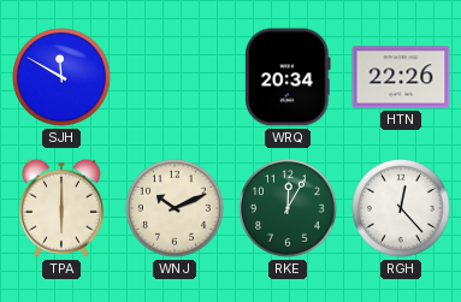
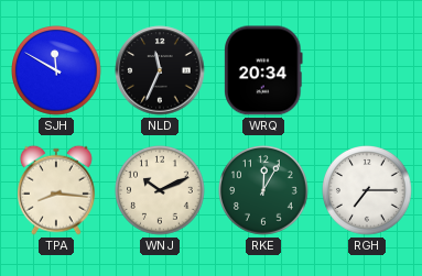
NLD: none -> 11:34
HTN: 22:26 -> none
TPA: 6:00 -> 8:16
RGH: 12:23 -> 7:15
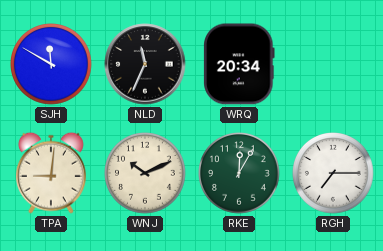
TPA: 8:16 -> 9:01
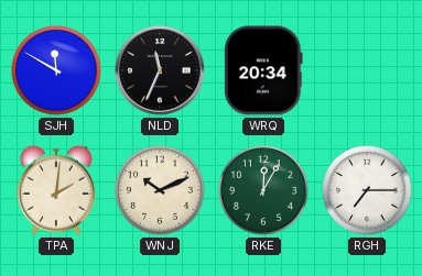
TPA: 9:01 -> 2:01
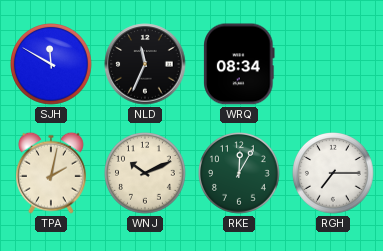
WRQ: 20:34 -> 08:34
TPA: 2:01 -> 2:02
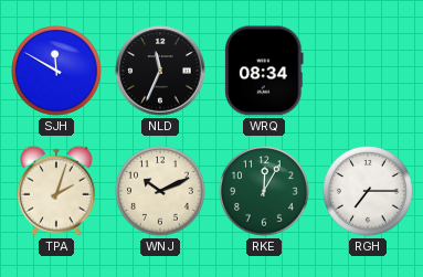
TPA: 2:02 -> 2:03
